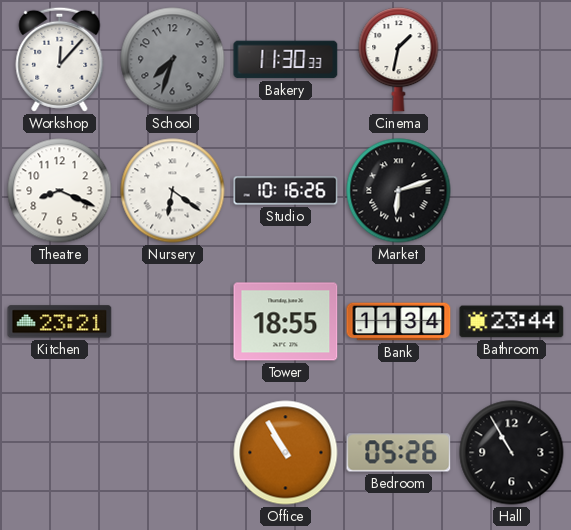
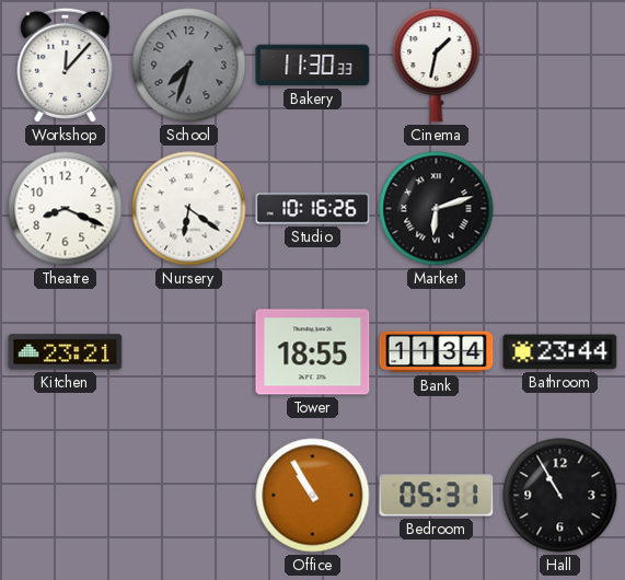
Bedroom: 05:26 -> 05:31
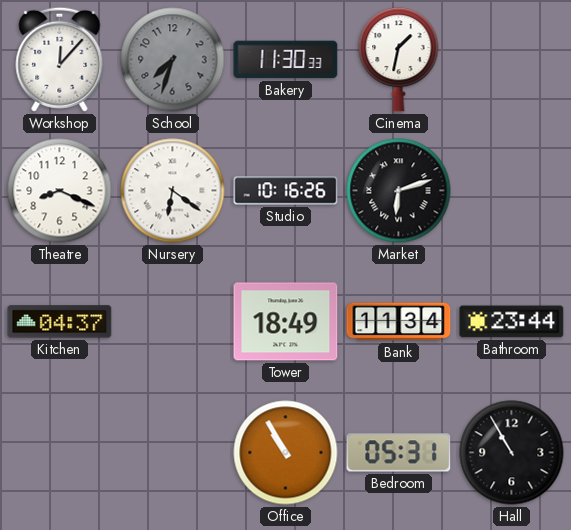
Kitchen: 23:21 -> 04:37
Tower: 18:55 -> 18:49
